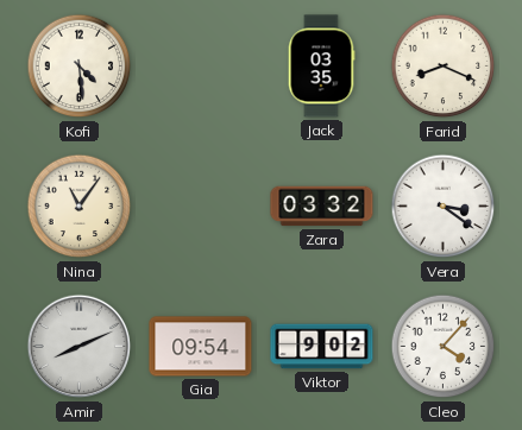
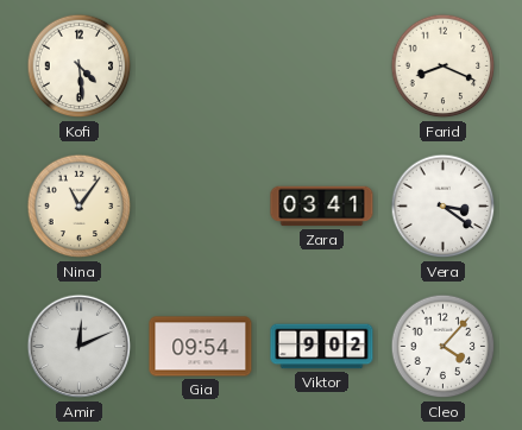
Jack: 03:35 -> none
Zara: 03:32 -> 03:41
Amir: 8:11 -> 12:11
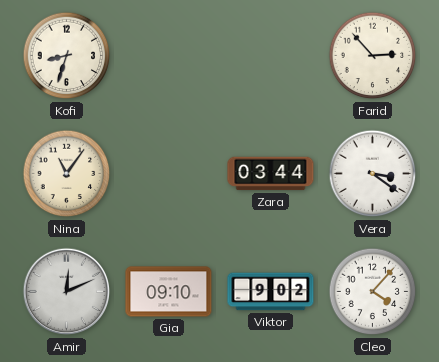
Kofi: 4:29 -> 8:33
Farid: 8:19 -> 2:53
Zara: 03:41 -> 03:44
Gia: 09:54 -> 09:10
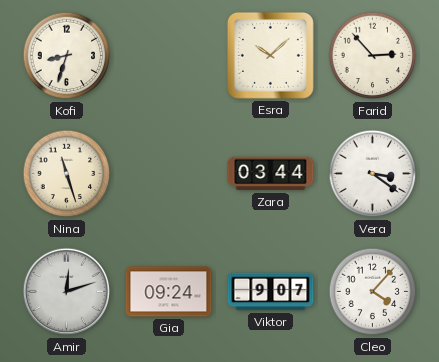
Esra: none -> 10:08
Nina: 11:06 -> 11:27
Amir: 12:11 -> 12:12
Gia: 09:10 -> 09:24
Viktor: 9:02 -> 9:07
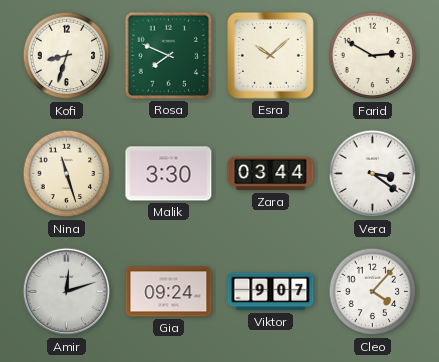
Rosa: none -> 7:49
Farid: 2:53 -> 2:50
Malik: none -> 3:30
